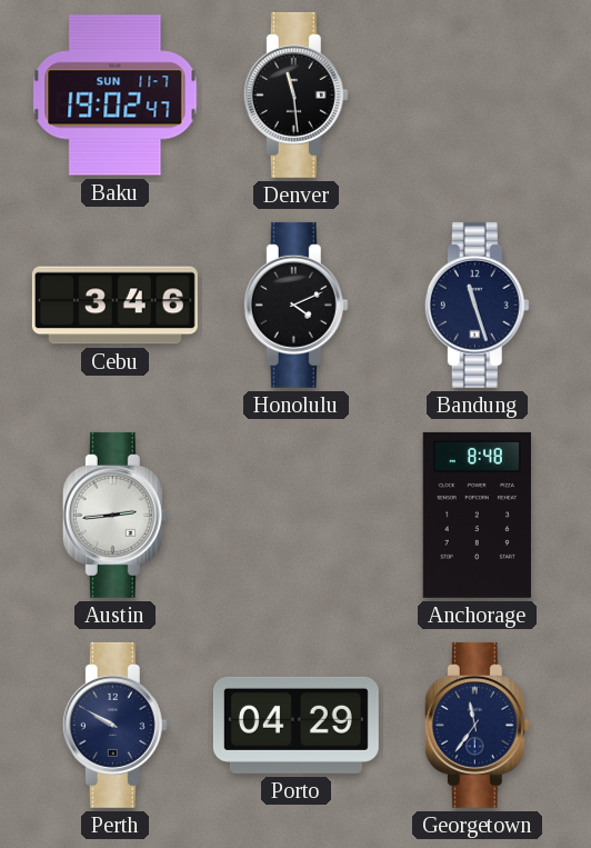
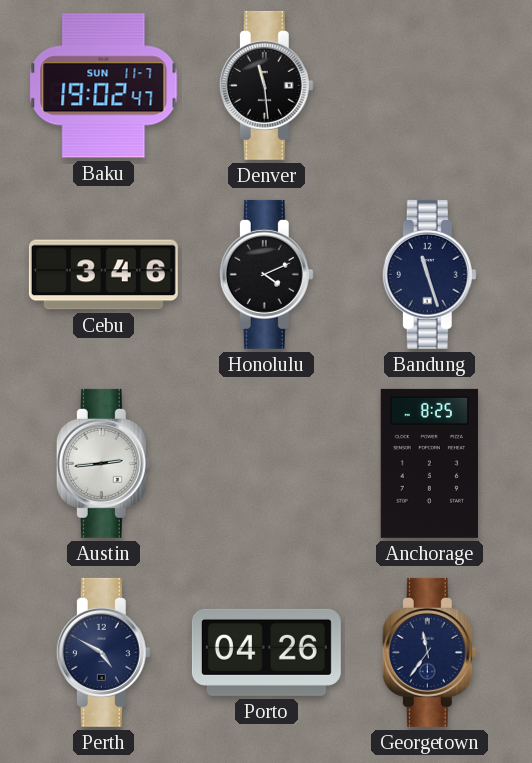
Anchorage: 8:48 -> 8:25
Perth: 9:50 -> 4:50
Porto: 04:29 -> 04:26
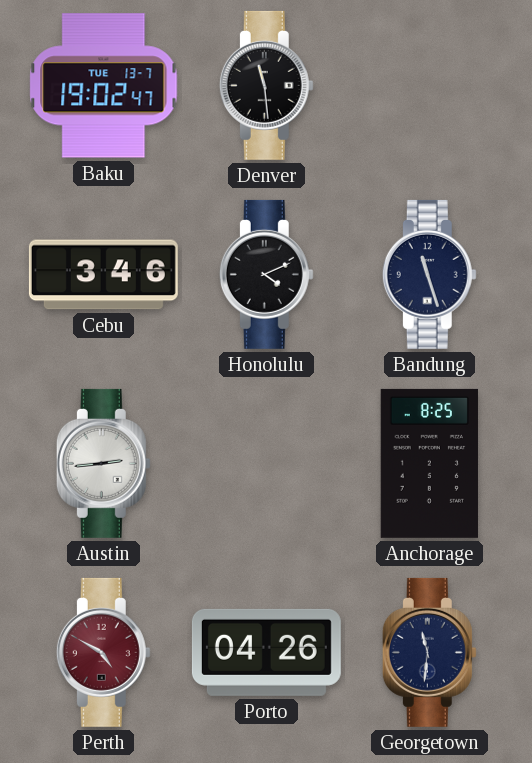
Baku date: SUN 11-7 -> TUE 13-7
Perth dial: navy -> burgundy
Georgetown: 11:36 -> 11:31
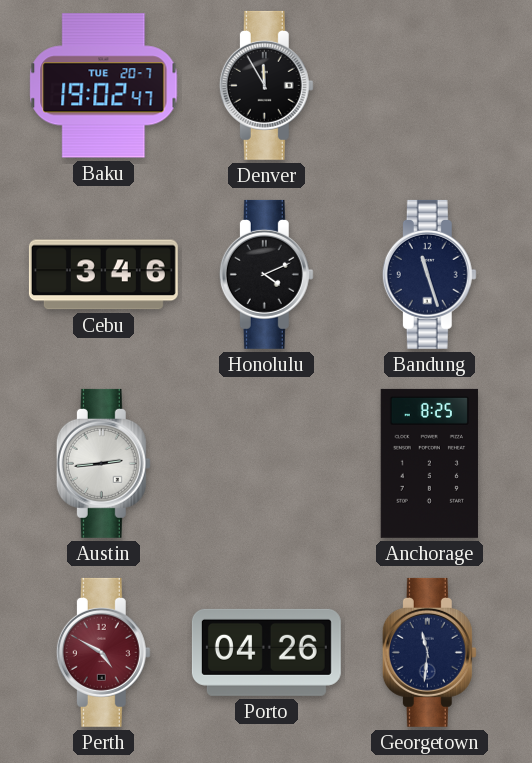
Baku date: TUE 13-7 -> TUE 20-7
Denver: 11:29 -> 11:55
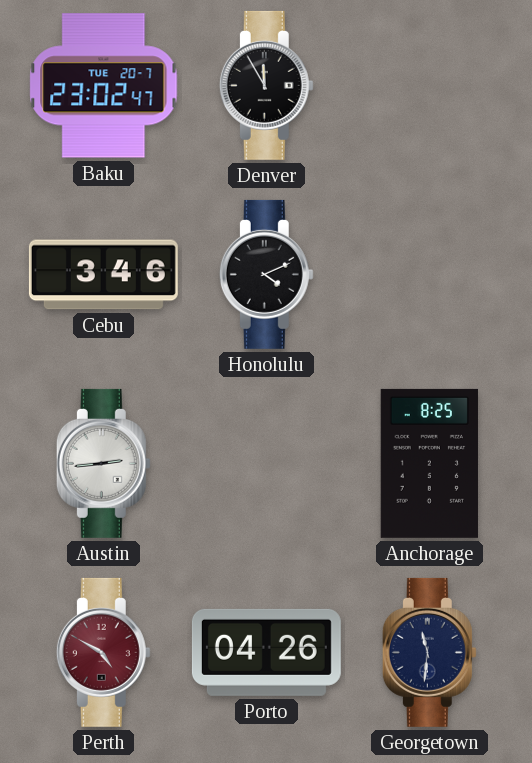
Baku: 19:02 -> 23:02
Bandung: 11:27 -> none
